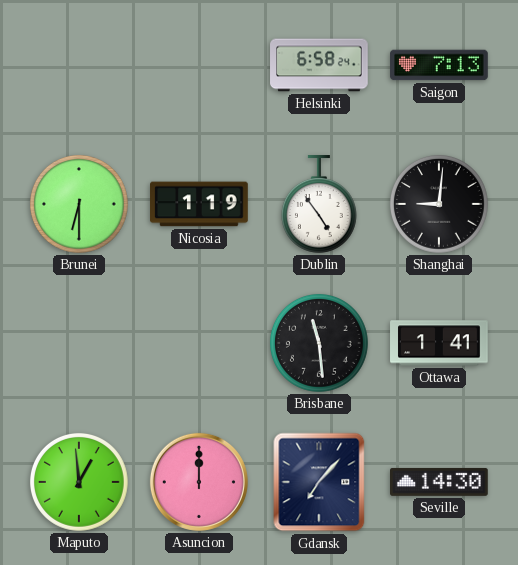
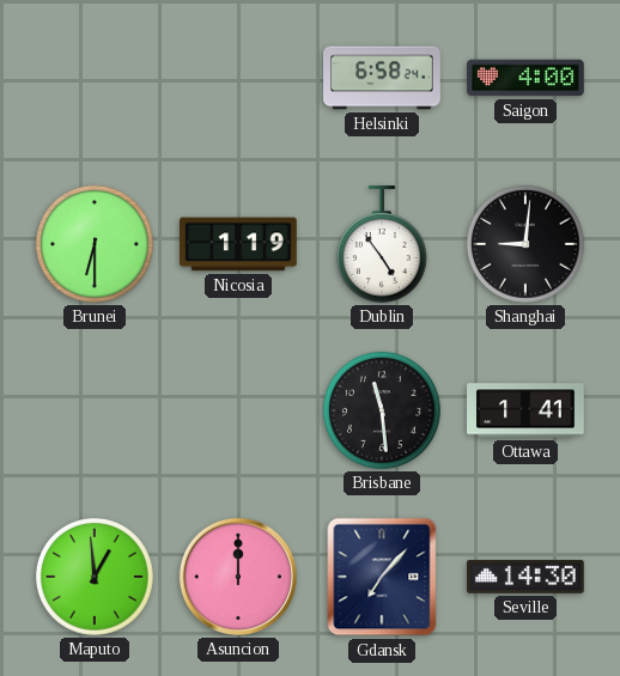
Saigon: 7:13 -> 4:00
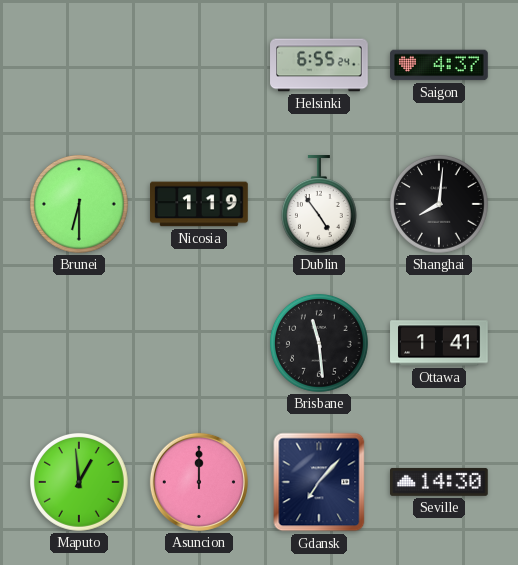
Helsinki: 6:58 -> 6:55
Saigon: 4:00 -> 4:37
Shanghai: 9:01 -> 8:01
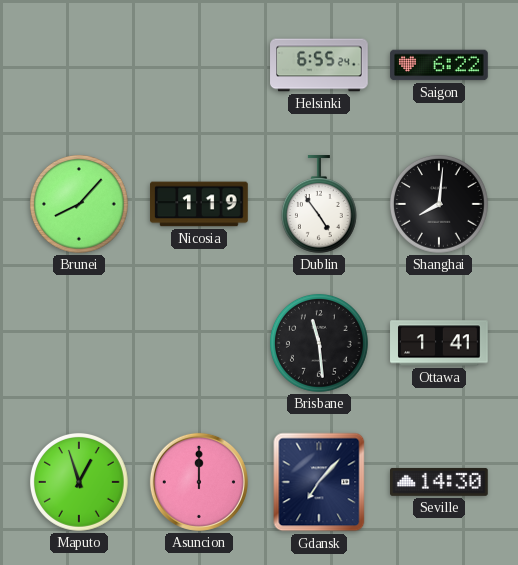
Saigon: 4:37 -> 6:22
Brunei: 6:30 -> 8:07
Maputo: 12:59 -> 12:57
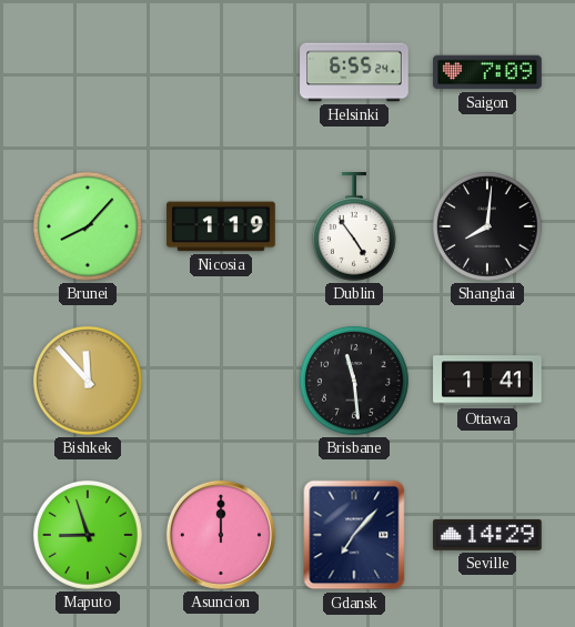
Saigon: 6:22 -> 7:09
Bishkek: none -> 11:53
Maputo: 12:57 -> 8:57
Seville: 14:30 -> 14:29
